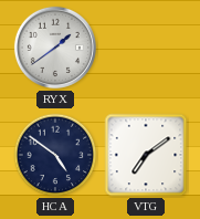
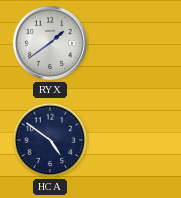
VTG: 7:09 -> none
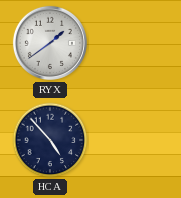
HCA: 4:51 -> 4:53
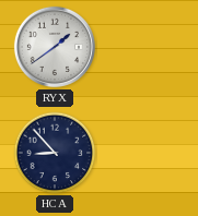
HCA: 4:53 -> 8:53
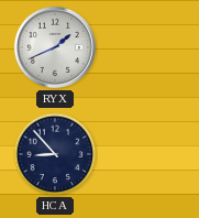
RYX: 1:39 -> 1:41
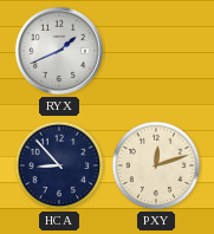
PXY: none -> 12:12
